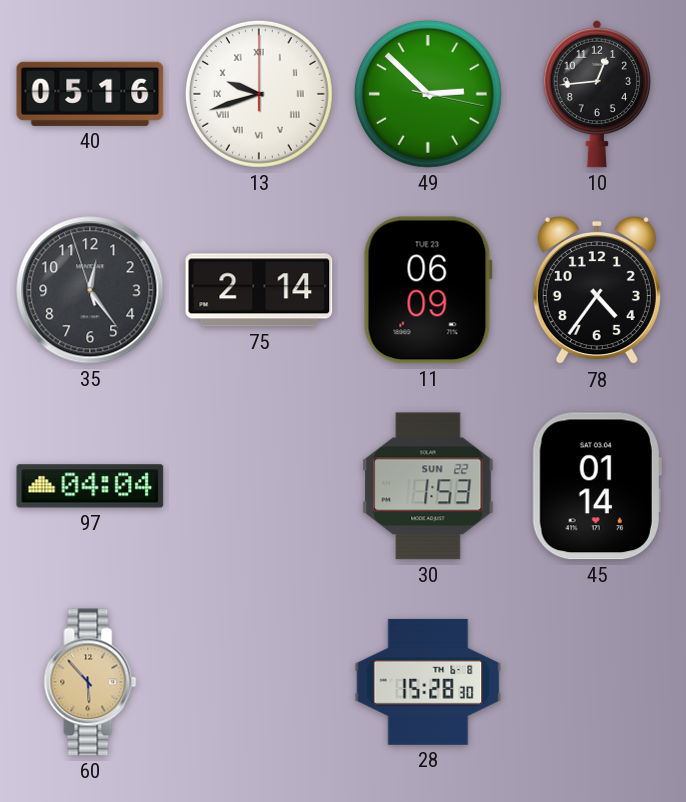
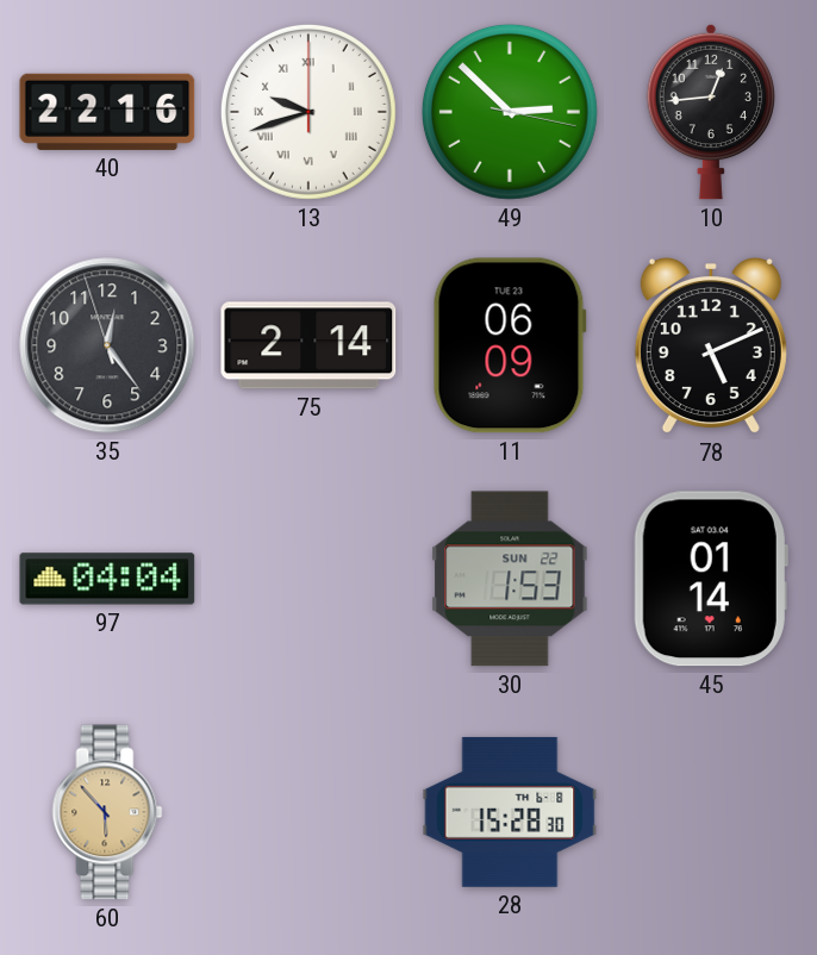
40: 05:16 -> 22:16
78: 4:36 -> 5:11
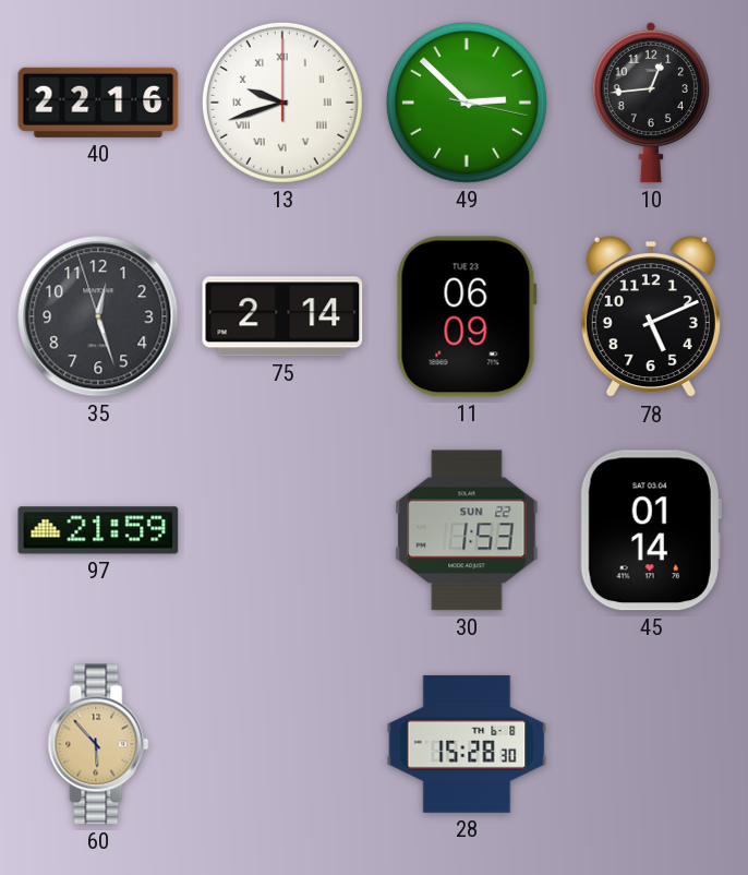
35: 12:23 -> 12:26
97: 04:04 -> 21:59
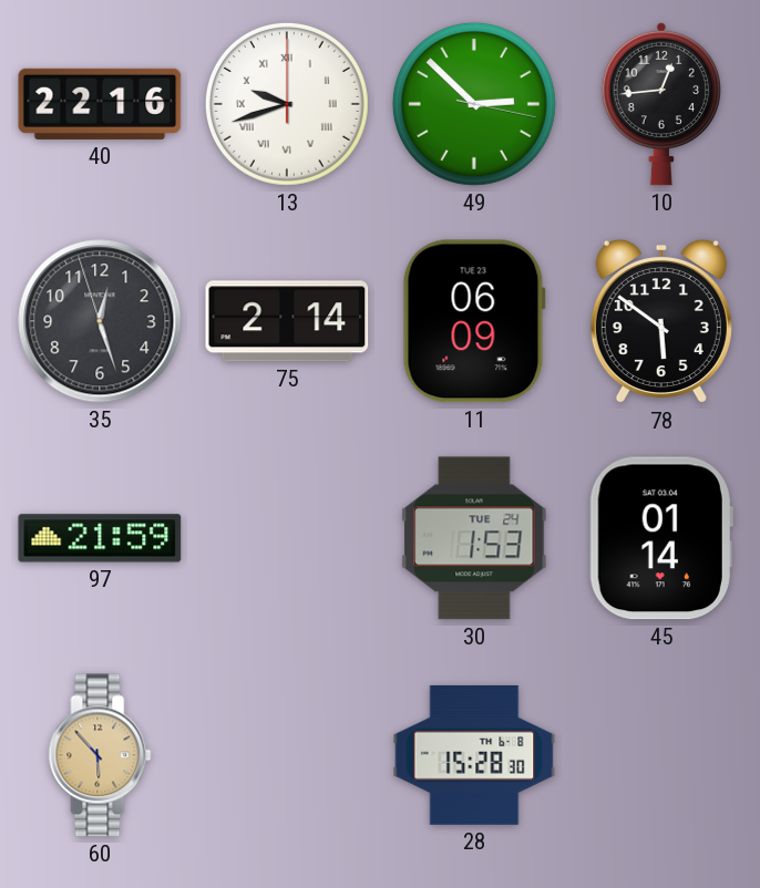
78: 5:11 -> 5:51
30 date: SUN 22 -> TUE 24
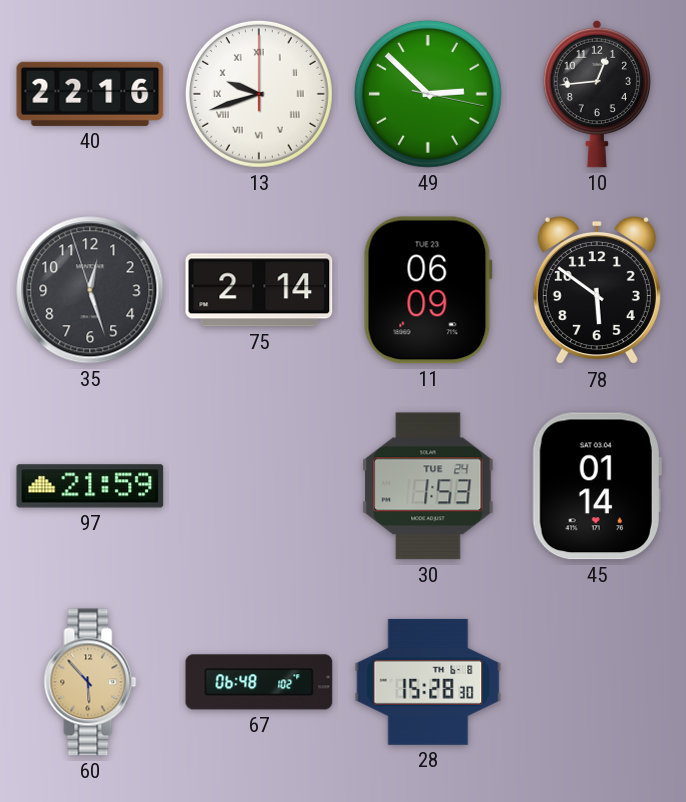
67: none -> 06:48
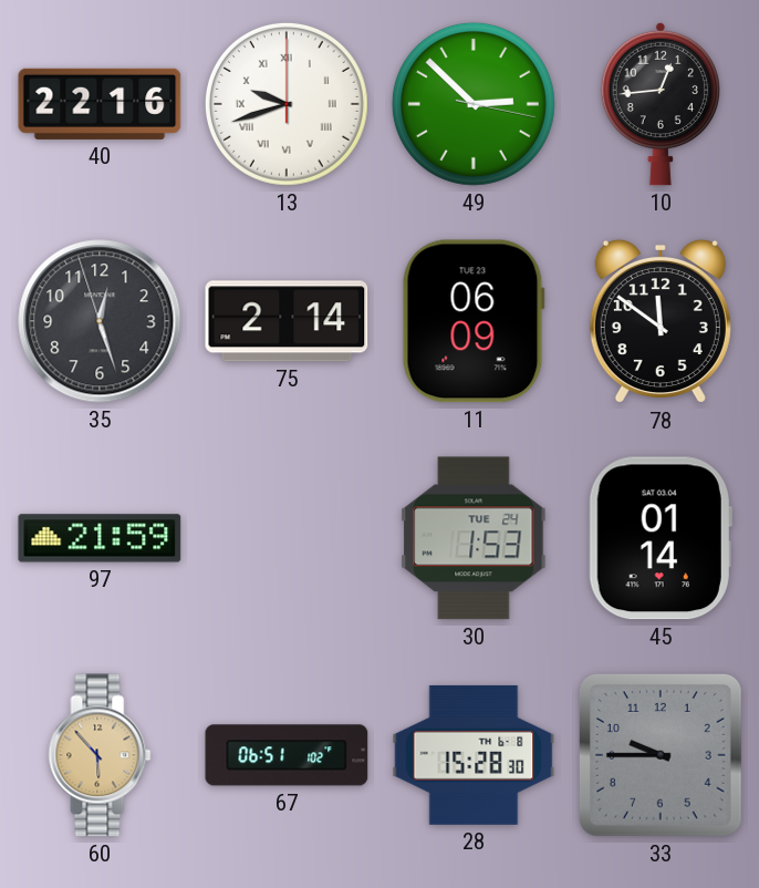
78: 5:51 -> 11:51
67: 06:48 -> 06:51
33: none -> 9:45
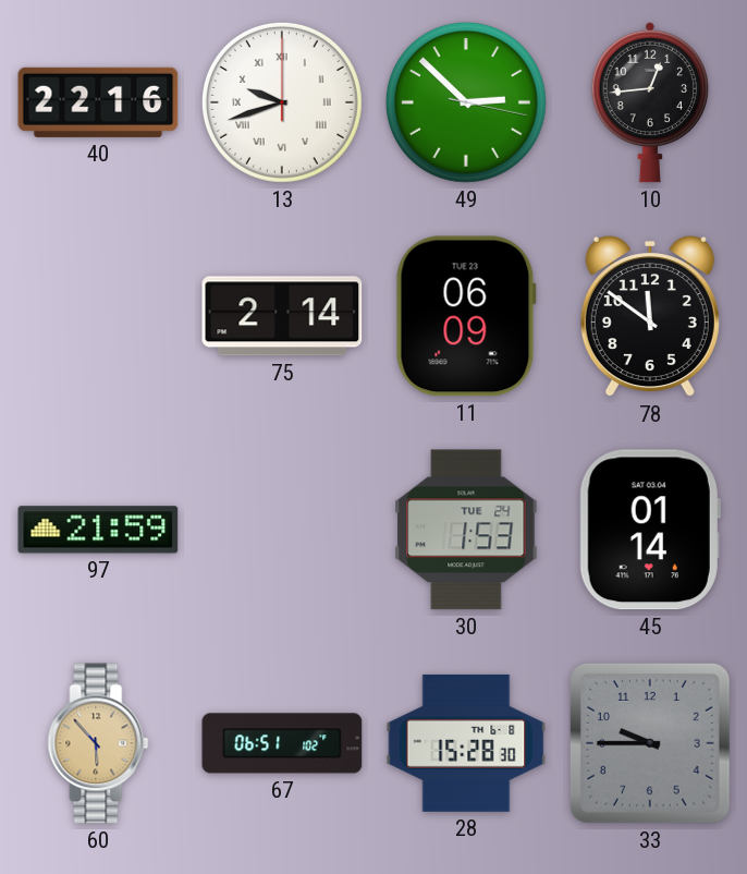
35: 12:26 -> none
